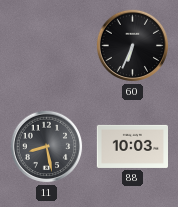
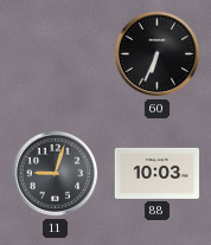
11: 8:28 -> 9:03
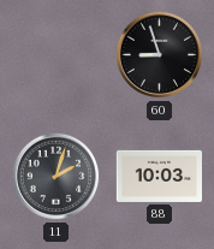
60: 6:34 -> 8:57
11: 9:03 -> 2:03
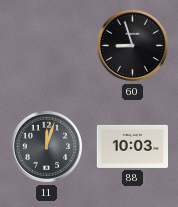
11: 2:03 -> 12:03
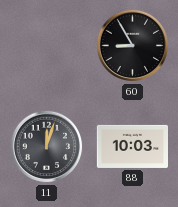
60: 8:57 -> 8:55
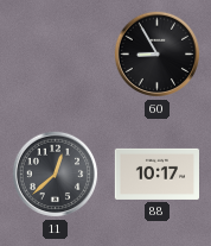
11: 12:03 -> 12:38
88: 10:03 -> 10:17
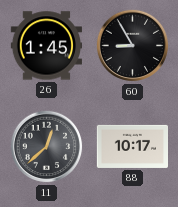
26: none -> 1:45
